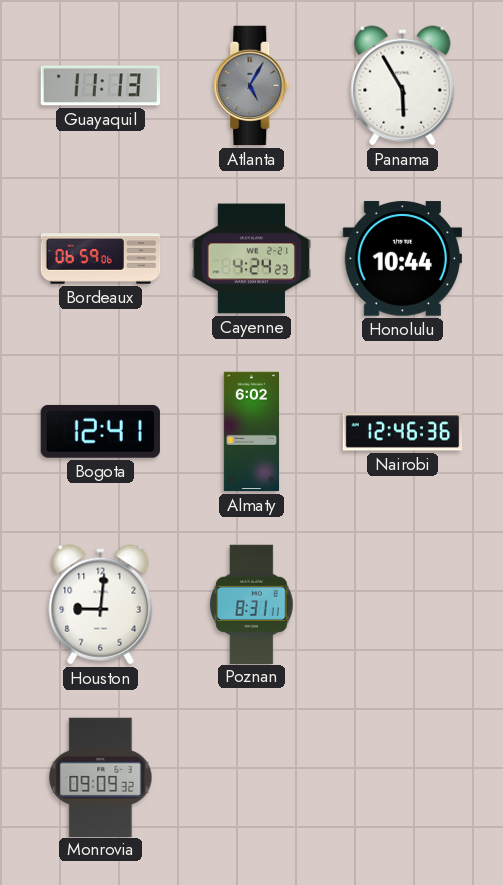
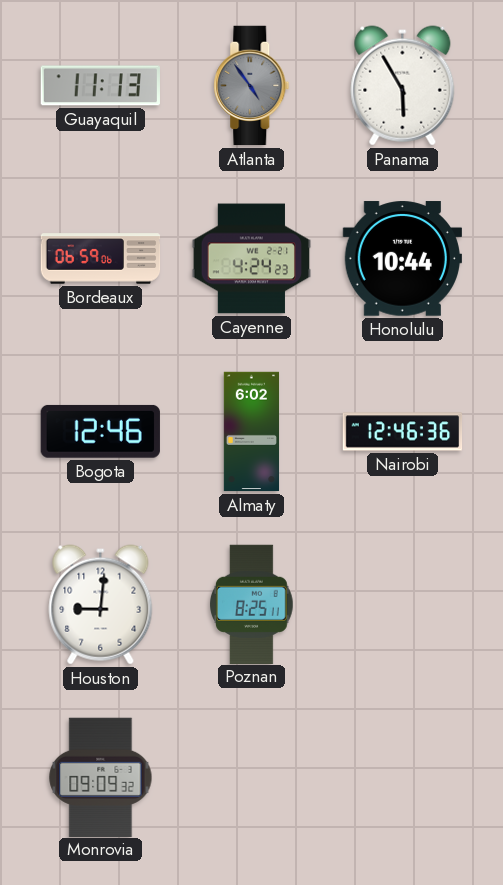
Atlanta: 5:05 -> 4:54
Bogota: 12:41 -> 12:46
Poznan: 8:31 -> 8:25
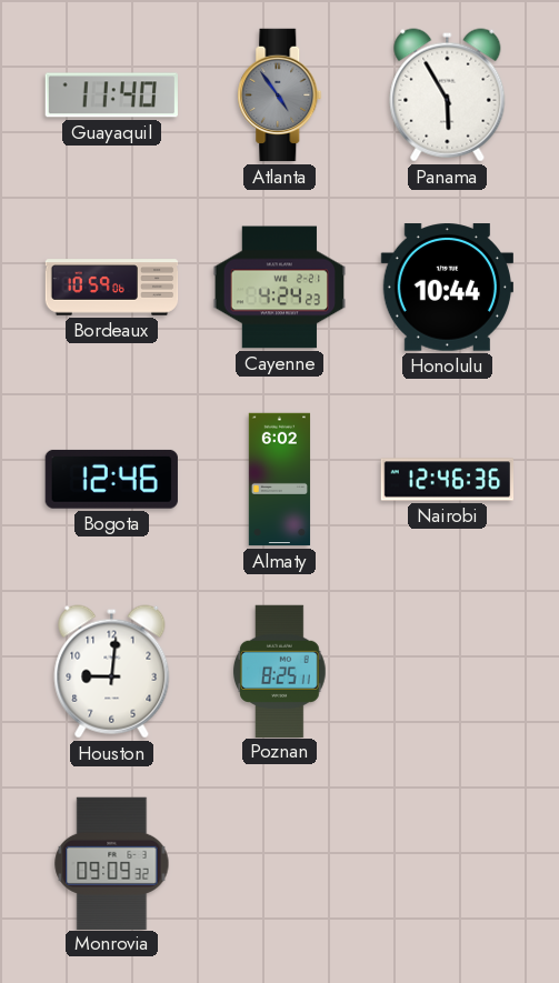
Guayaquil: 11:13 -> 11:40
Bordeaux: 06:59 -> 10:59
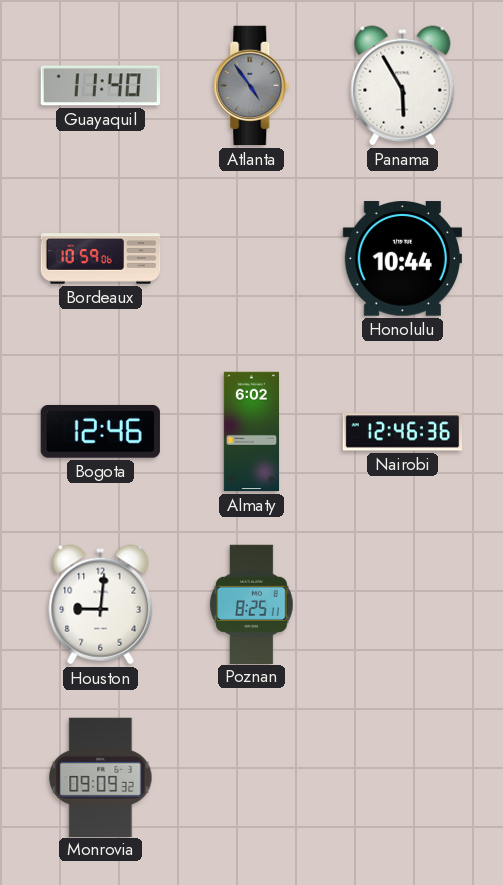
Cayenne: 4:24 -> none
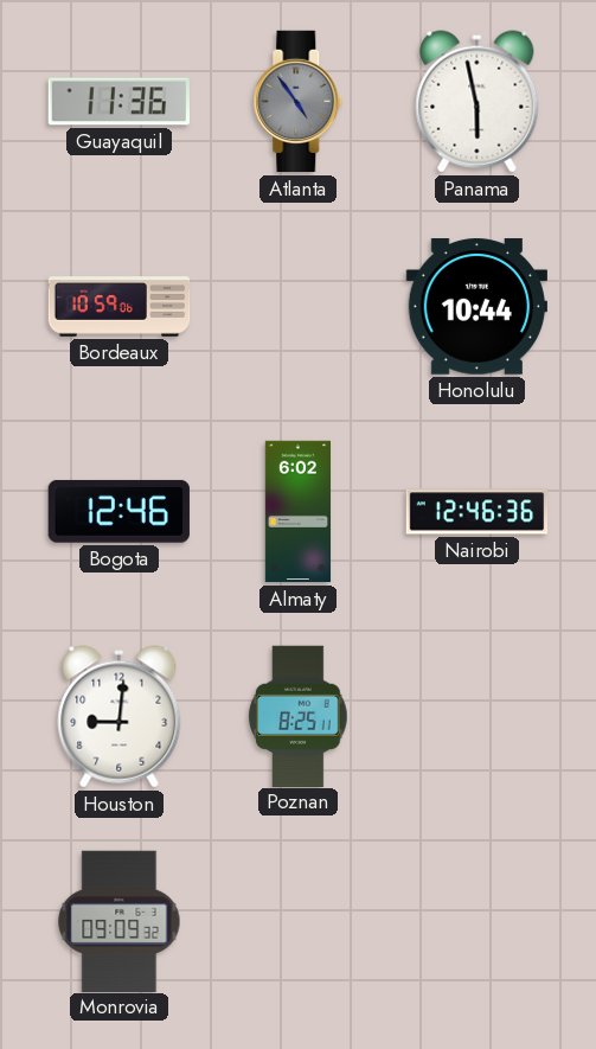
Guayaquil: 11:40 -> 11:36
Panama: 5:55 -> 5:58
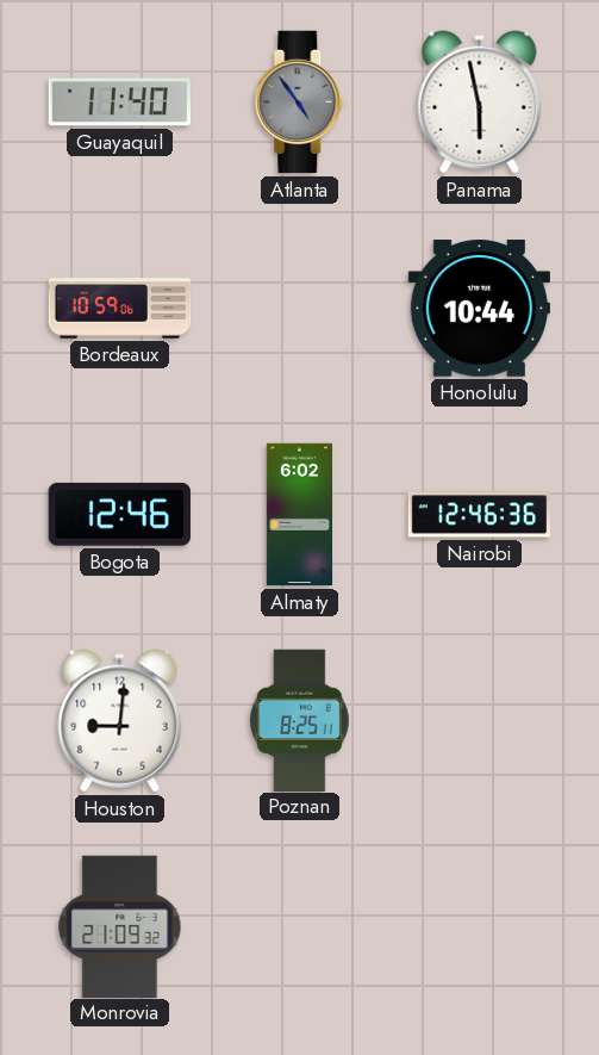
Guayaquil: 11:36 -> 11:40
Monrovia: 09:09 -> 21:09
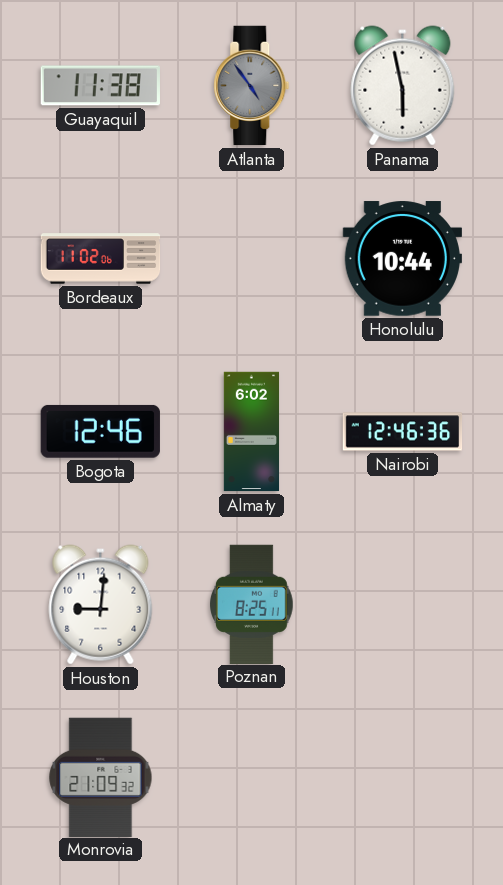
Guayaquil: 11:40 -> 11:38
Bordeaux: 10:59 -> 11:02
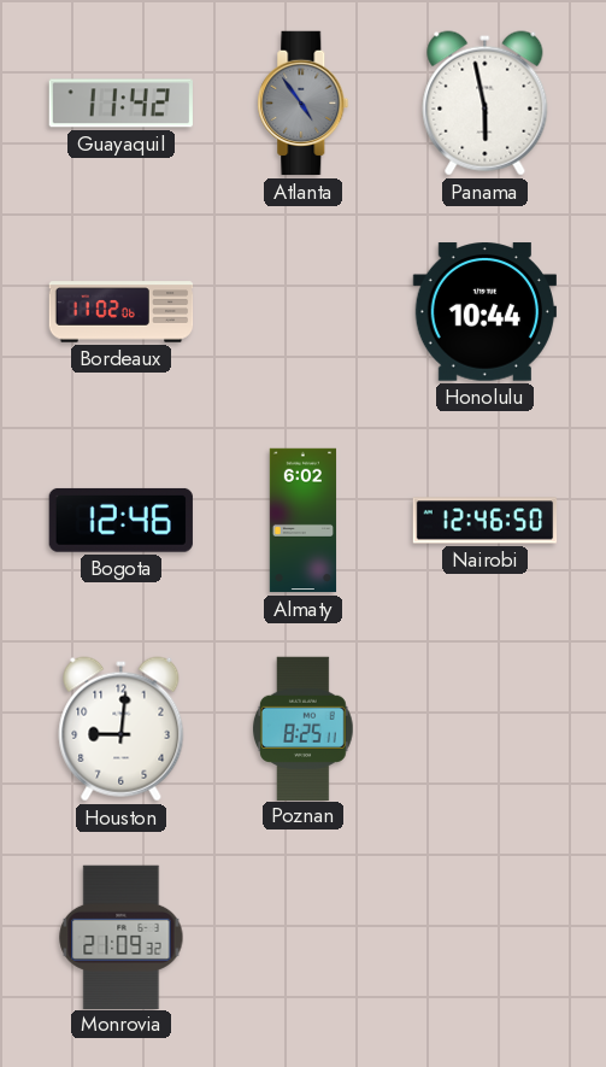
Guayaquil: 11:38 -> 11:42
Nairobi: 12:46:36 -> 12:46:50
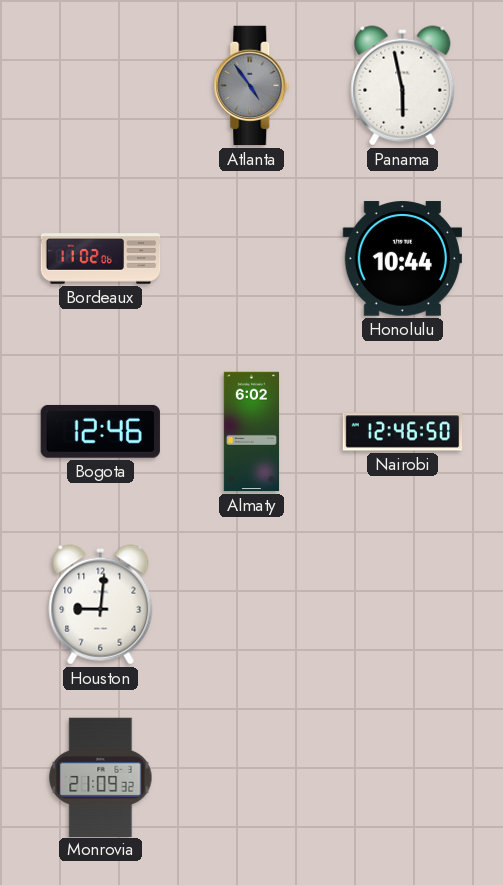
Guayaquil: 11:42 -> none
Poznan: 8:25 -> none
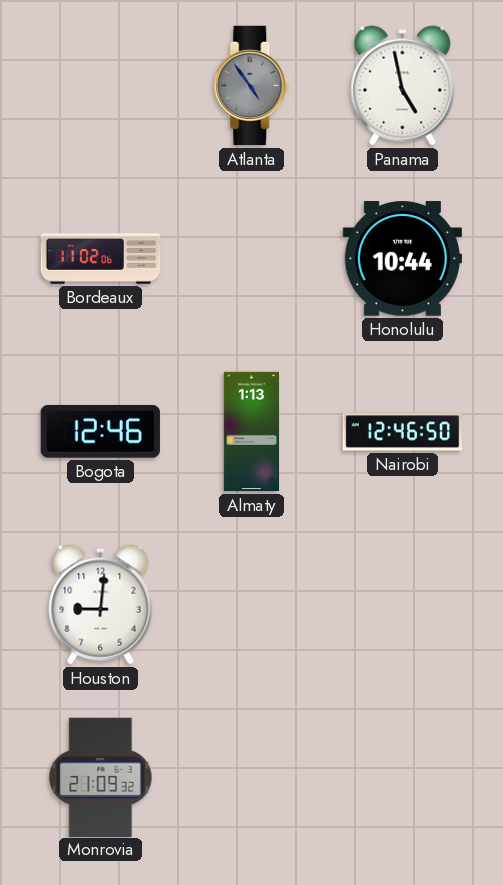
Panama: 5:58 -> 4:58
Almaty: 6:02 -> 1:13
